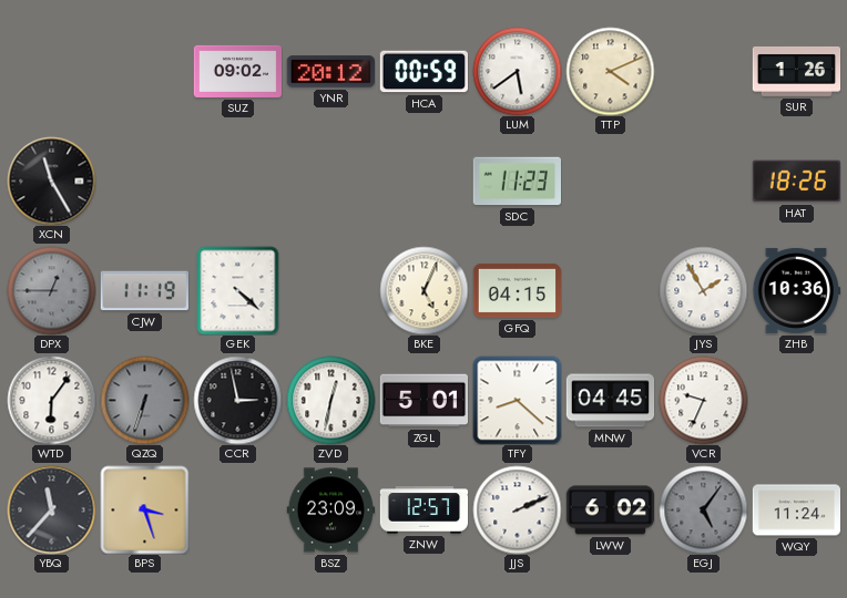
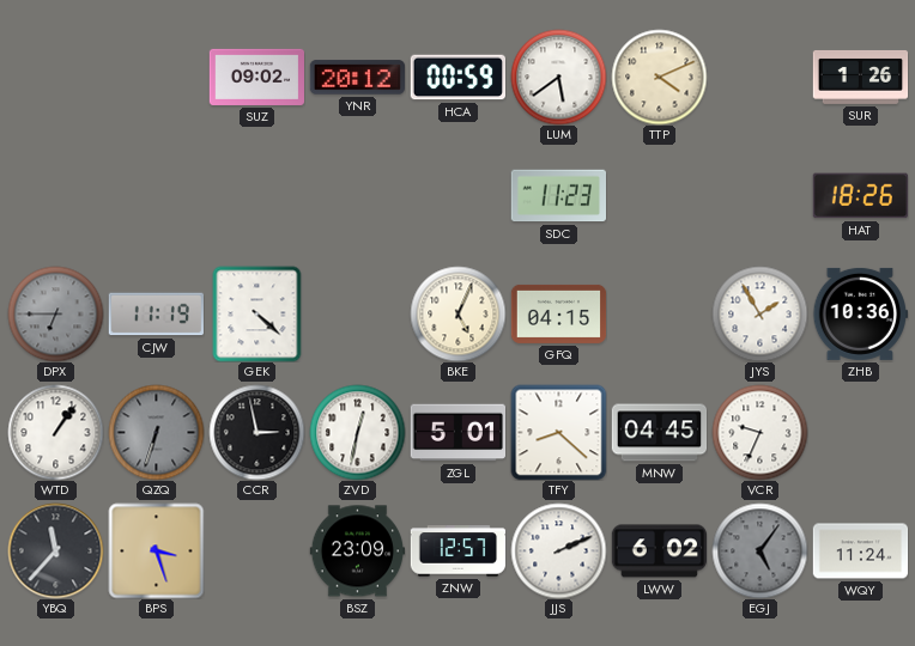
XCN: 11:25 -> none
DPX: 12:45 -> 6:45
WTD: 6:06 -> 1:06
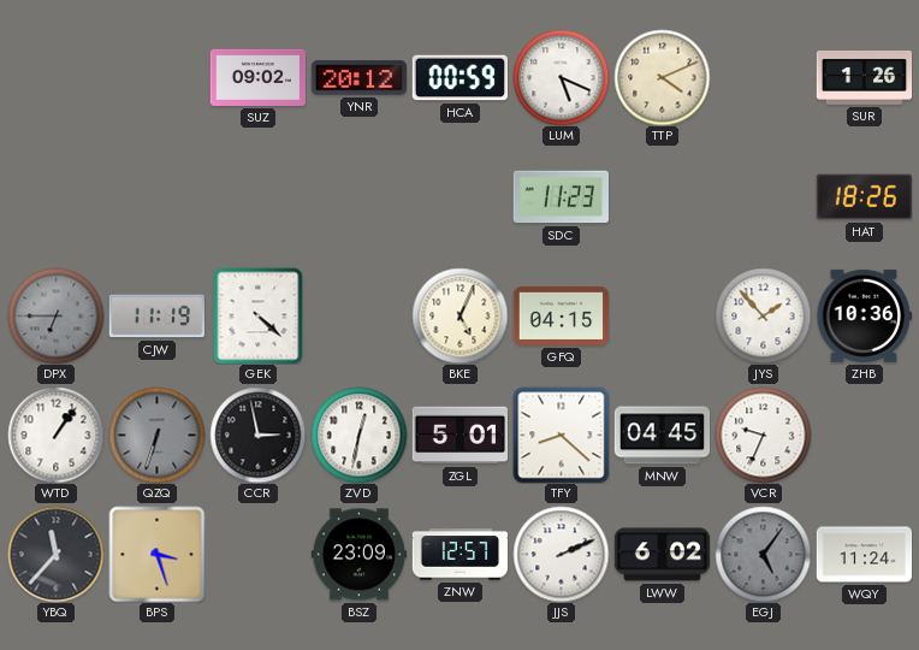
LUM: 5:39 -> 5:19
JYS: 1:55 -> 1:53
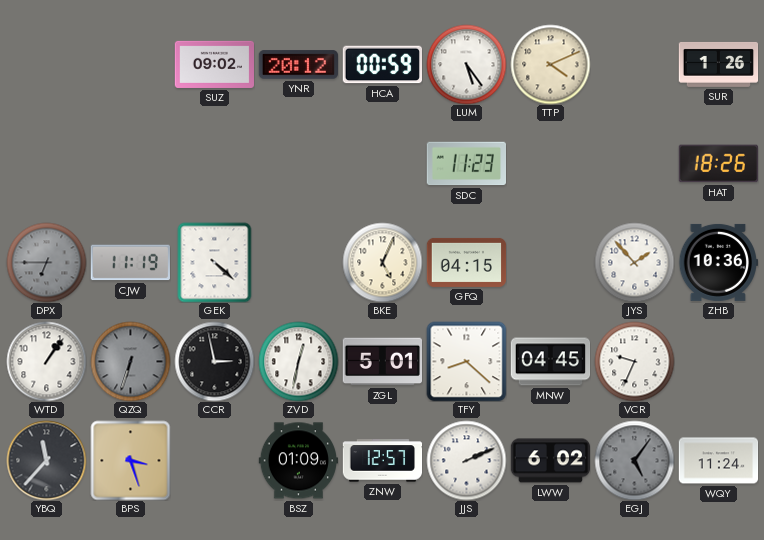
LUM: 5:19 -> 5:24
BSZ: 23:09 -> 01:09
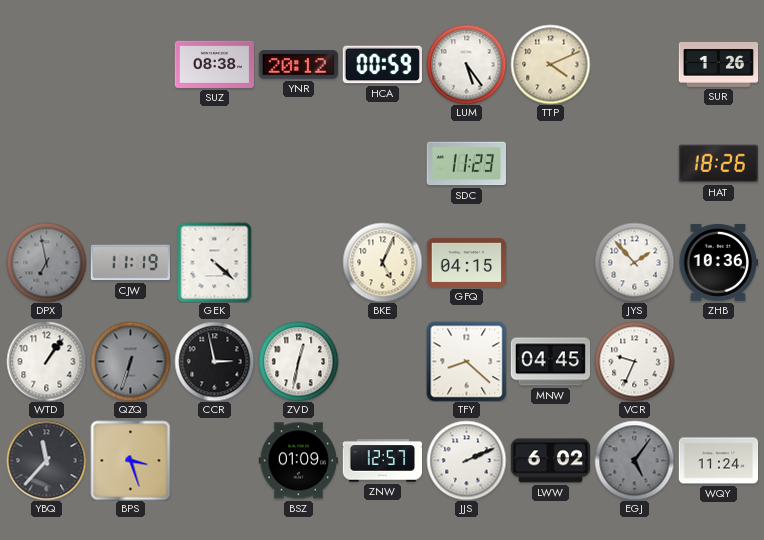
SUZ: 09:02 -> 08:38
DPX: 6:45 -> 6:58
ZGL: 5:01 -> none
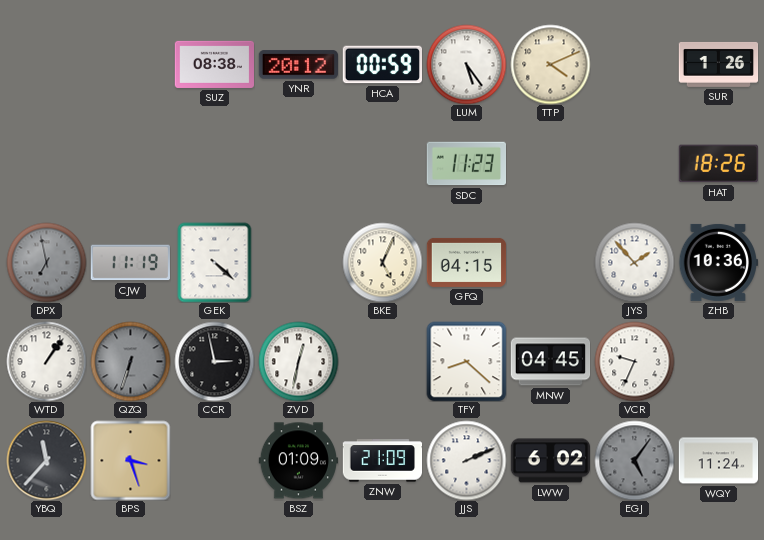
ZNW: 12:57 -> 21:09
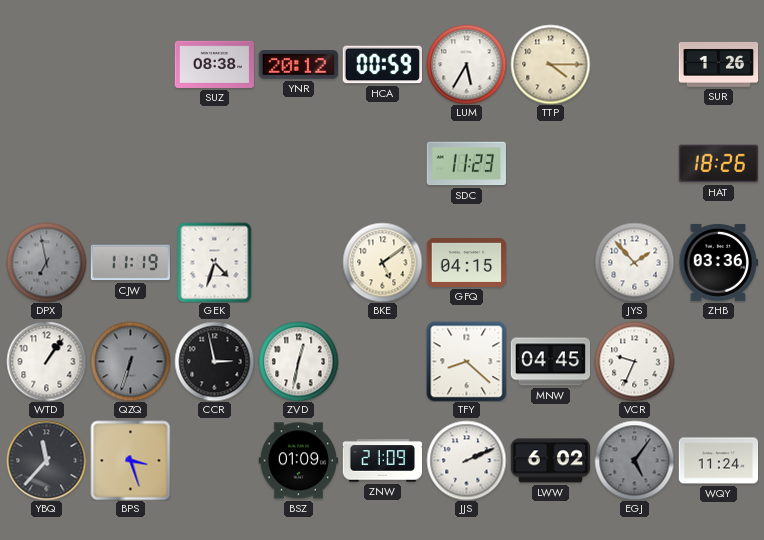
LUM: 5:24 -> 5:35
TTP: 4:11 -> 4:15
GEK: 4:22 -> 4:33
BKE: 5:04 -> 5:09
ZHB: 10:36 -> 03:36
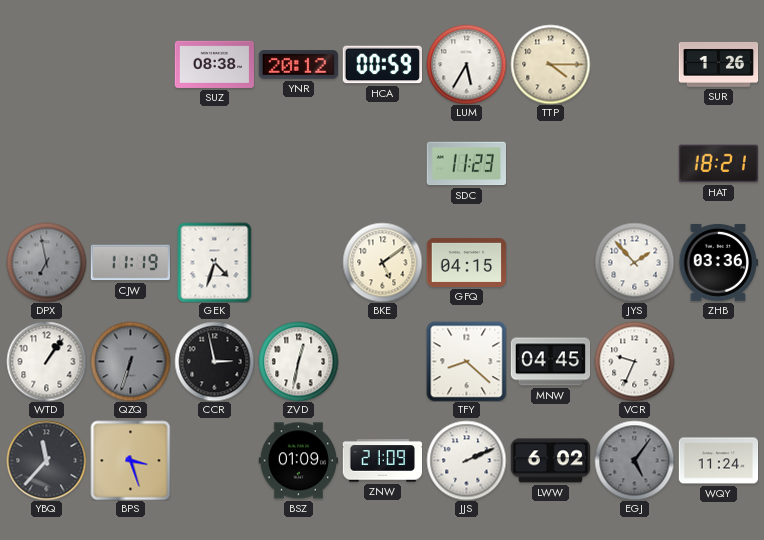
HAT: 18:26 -> 18:21
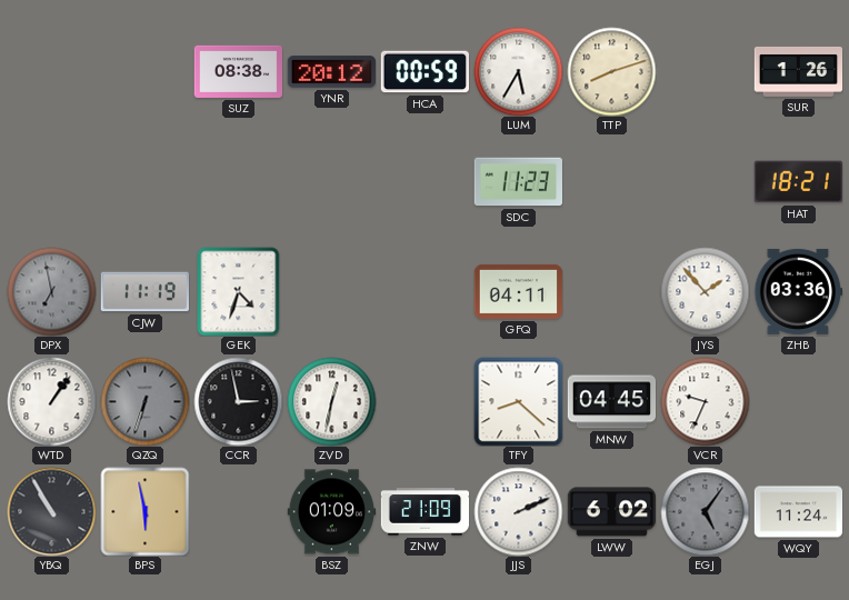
TTP: 4:15 -> 8:12
BKE: 5:09 -> none
GFQ: 04:15 -> 04:11
YBQ: 11:37 -> 10:55
BPS: 3:27 -> 5:58
